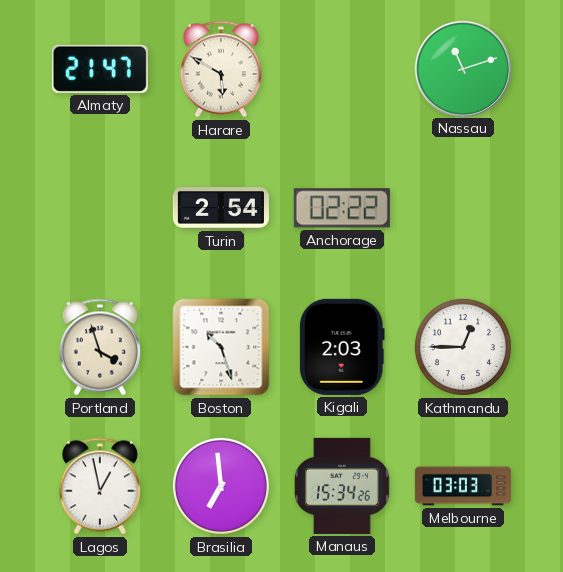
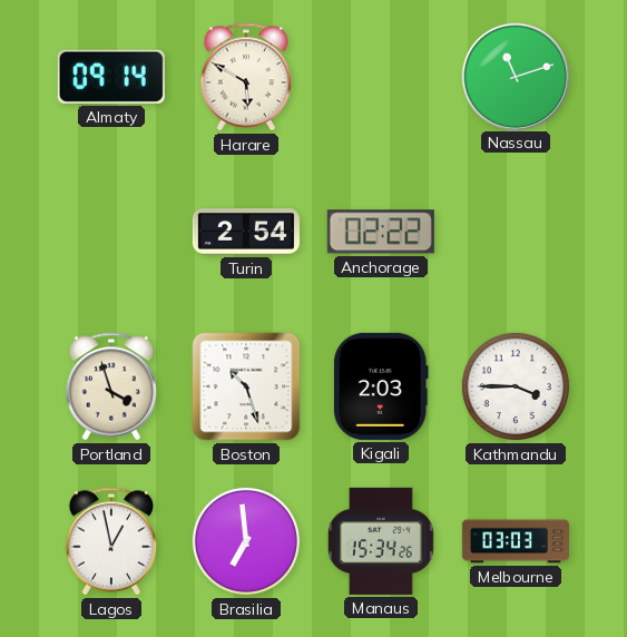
Almaty: 21:47 -> 09:14
Kathmandu: 12:45 -> 3:45
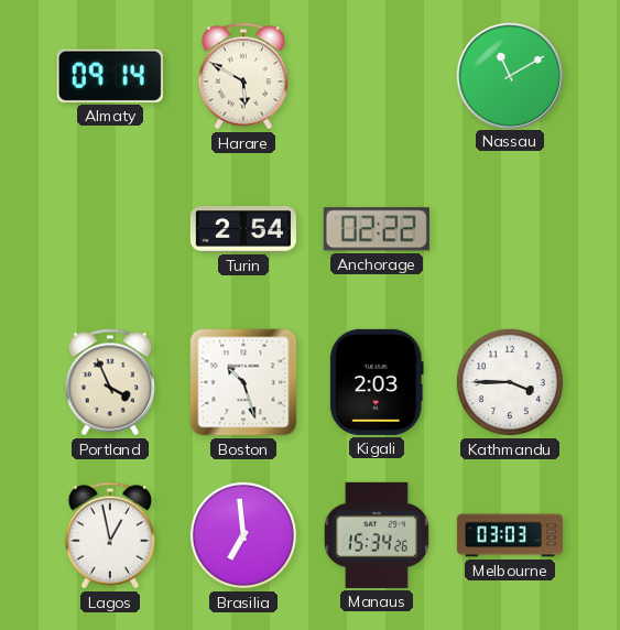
Nassau: 11:12 -> 11:10
Portland: 3:57 -> 3:56
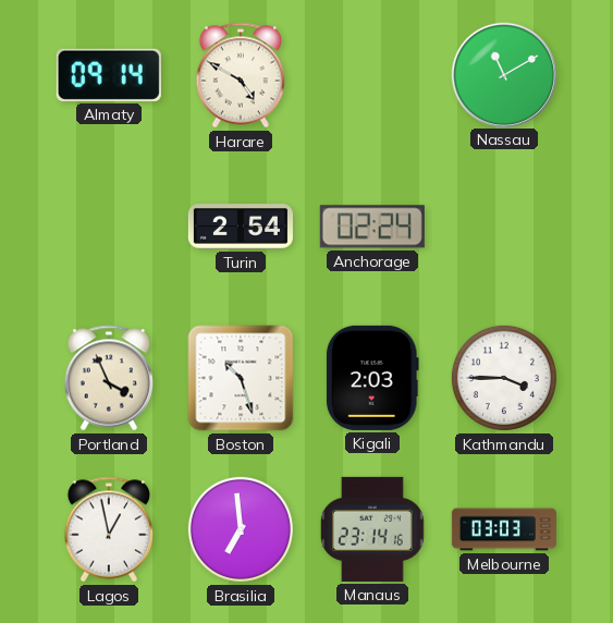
Harare: 5:50 -> 4:50
Anchorage: 02:22 -> 02:24
Manaus: 15:34 -> 23:14
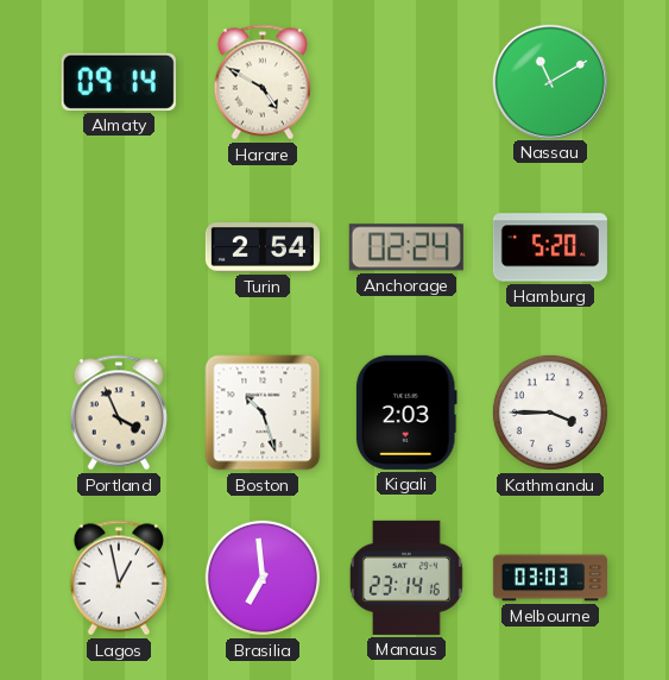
Hamburg: none -> 5:20
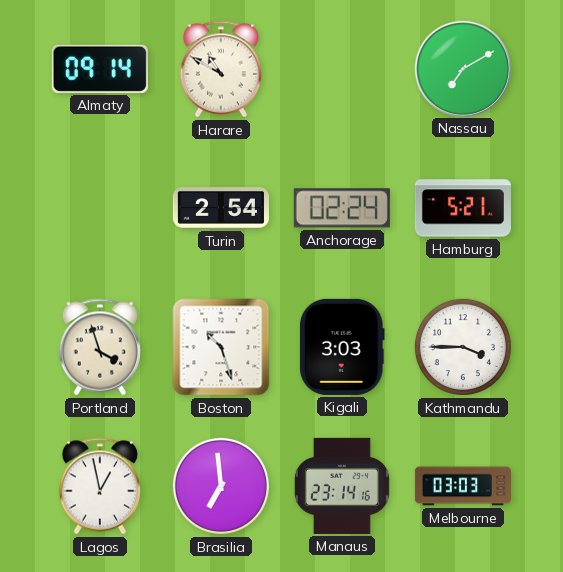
Harare: 4:50 -> 10:50
Nassau: 11:10 -> 7:10
Hamburg: 5:20 -> 5:21
Portland: 3:56 -> 3:57
Kigali: 2:03 -> 3:03
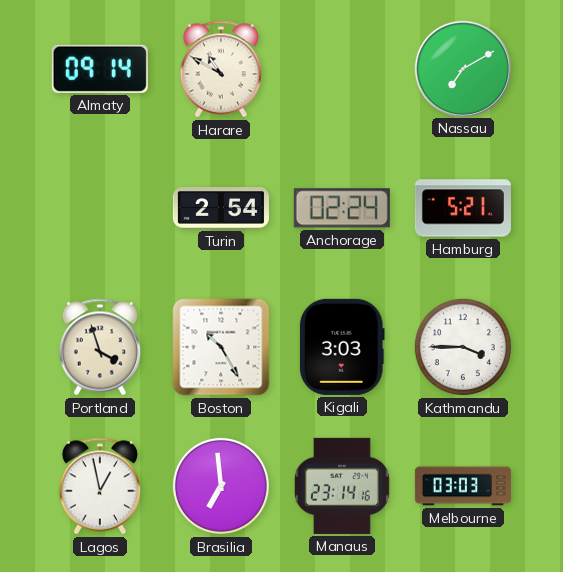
Boston: 10:27 -> 10:25
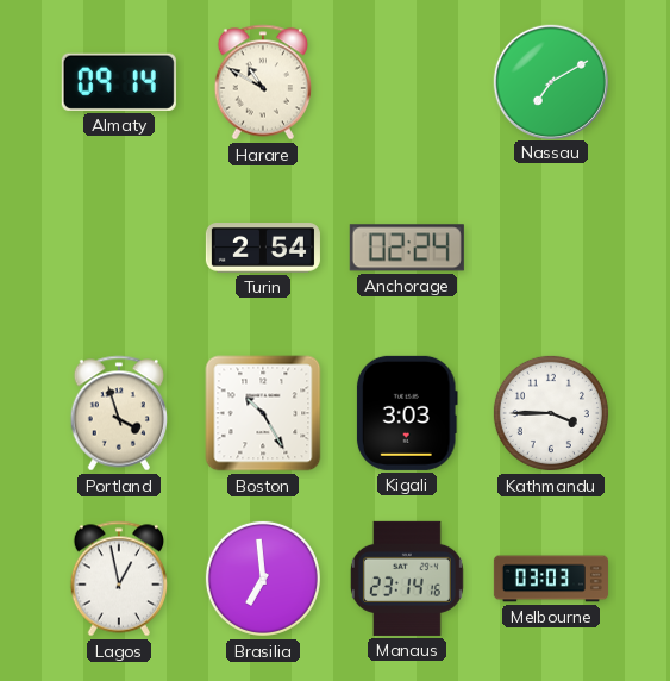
Hamburg: 5:21 -> none
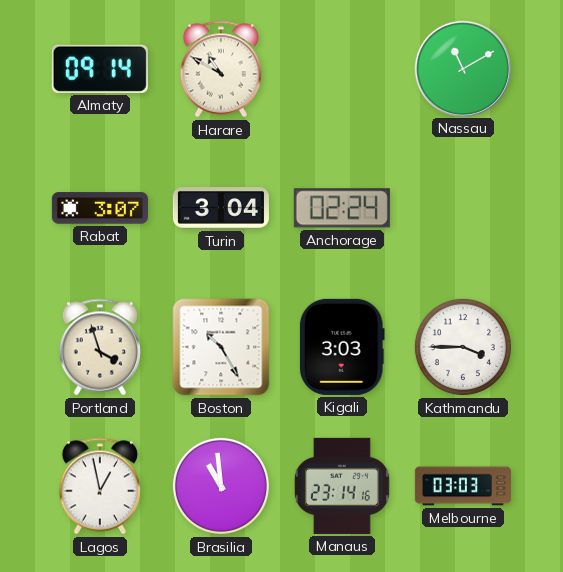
Nassau: 7:10 -> 11:10
Rabat: none -> 3:07
Turin: 2:54 -> 3:04
Brasilia: 6:59 -> 10:59
